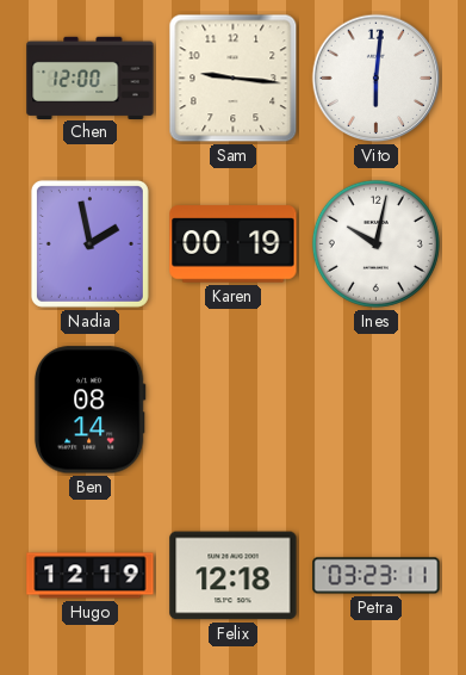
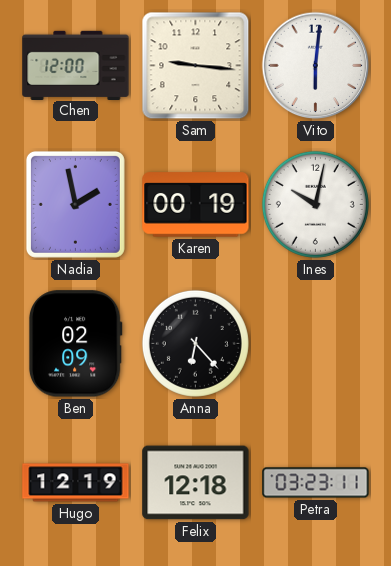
Ben: 08:14 -> 02:09
Anna: none -> 6:23
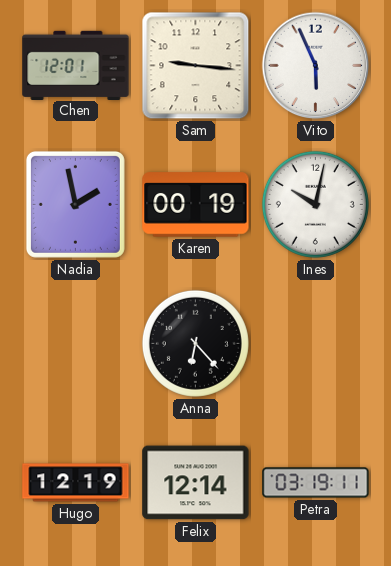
Chen: 12:00 -> 12:01
Vito: 6:01 -> 5:56
Ben: 02:09 -> none
Felix: 12:18 -> 12:14
Petra: 03:23 -> 03:19
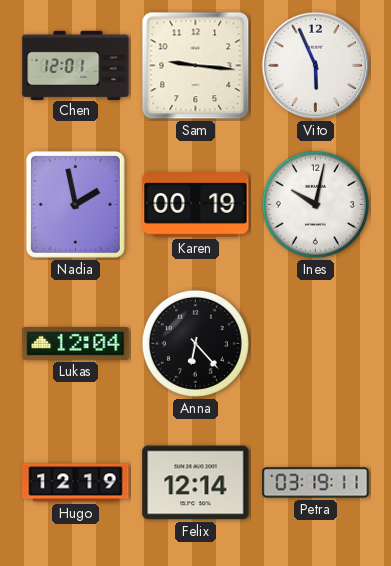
Lukas: none -> 12:04
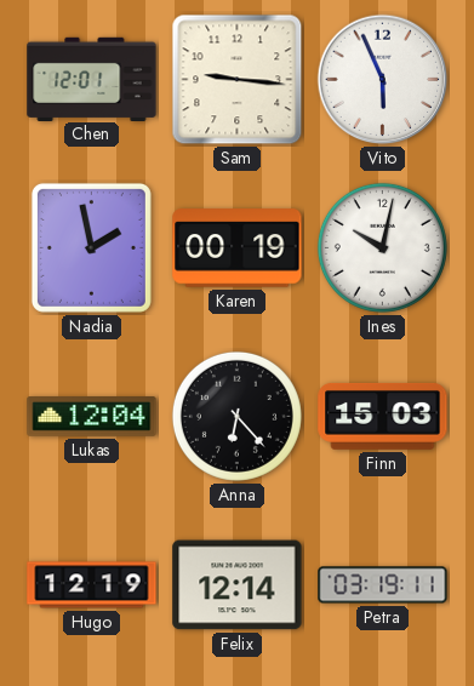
Finn: none -> 15:03
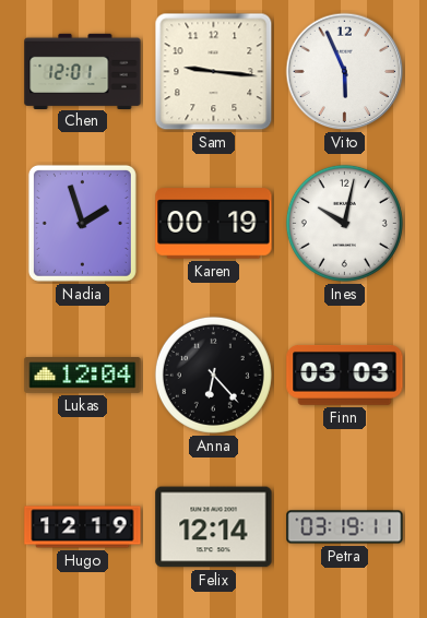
Nadia: 1:58 -> 1:57
Finn: 15:03 -> 03:03
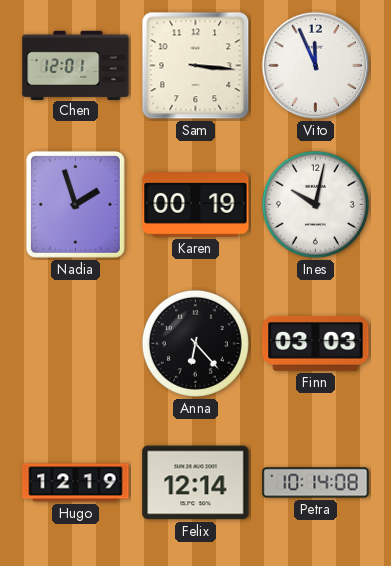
Sam: 9:16 -> 3:16
Vito: 5:56 -> 11:56
Lukas: 12:04 -> none
Petra: 03:19 -> 10:14
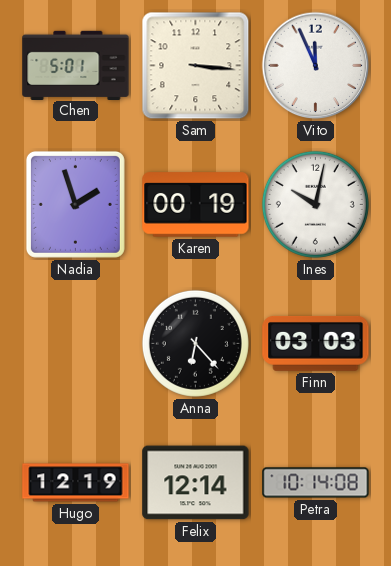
Chen: 12:01 -> 5:01
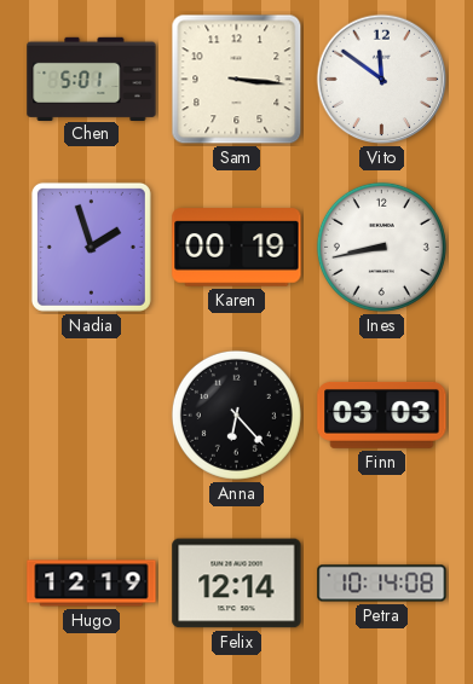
Vito: 11:56 -> 11:51
Ines: 10:02 -> 8:43
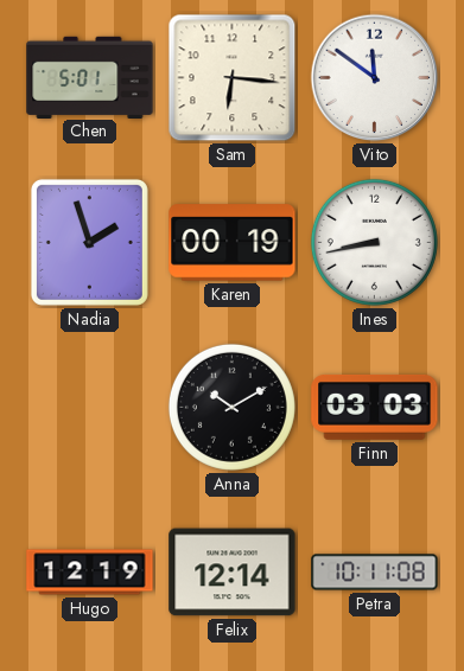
Sam: 3:16 -> 6:16
Anna: 6:23 -> 10:10
Petra: 10:14 -> 10:11
